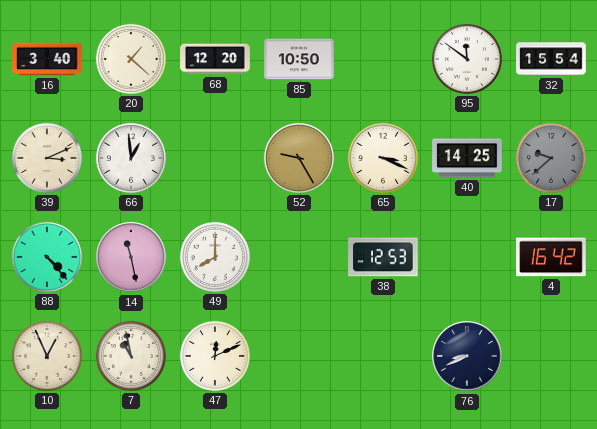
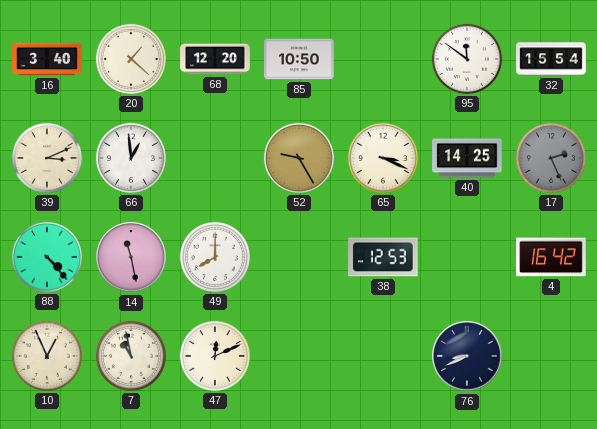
17: 9:38 -> 2:26
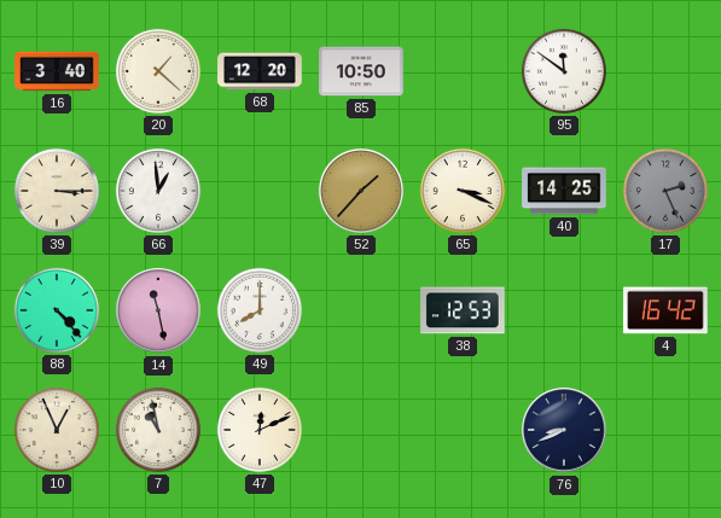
32: 15:54 -> none
39: 3:11 -> 3:15
52: 9:25 -> 1:37
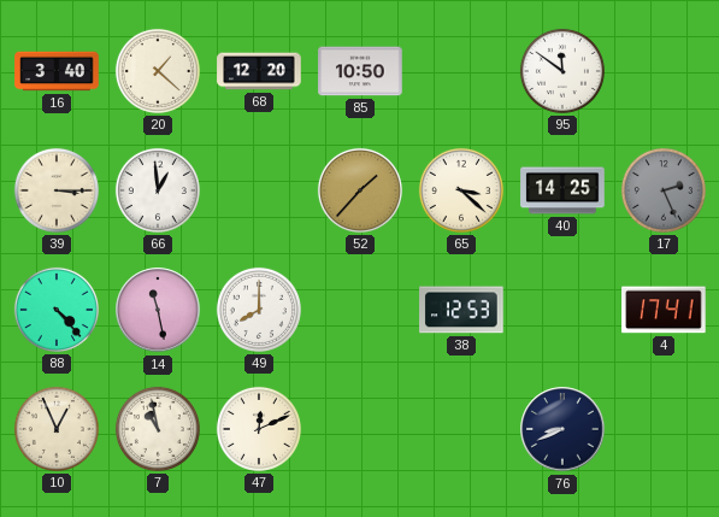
65: 3:19 -> 3:22
4: 16:42 -> 17:41
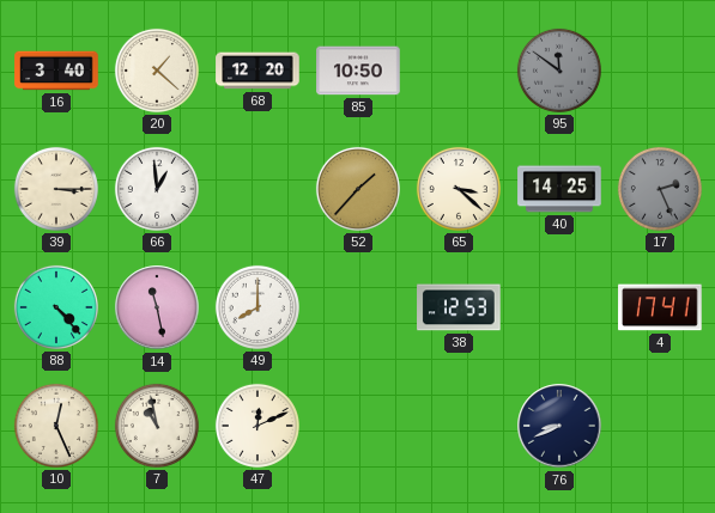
95 dial: white -> grey
10: 12:56 -> 12:26
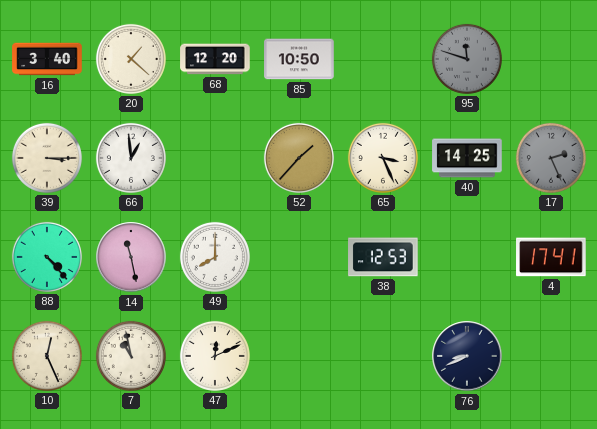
95: 11:51 -> 11:48
65: 3:22 -> 3:26
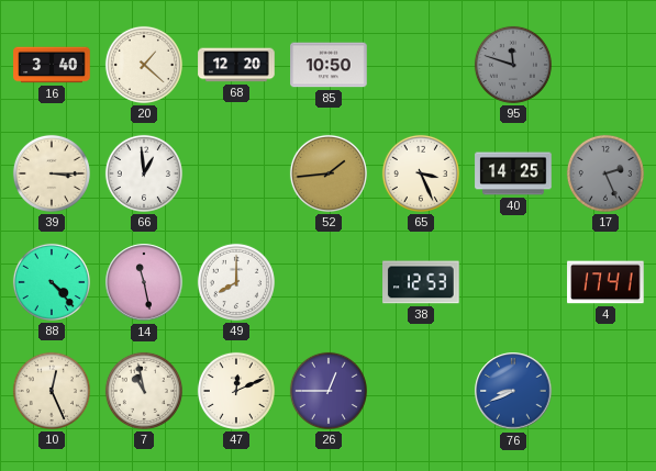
52: 1:37 -> 1:44
26: none -> 12:45
76 dial: navy -> blue
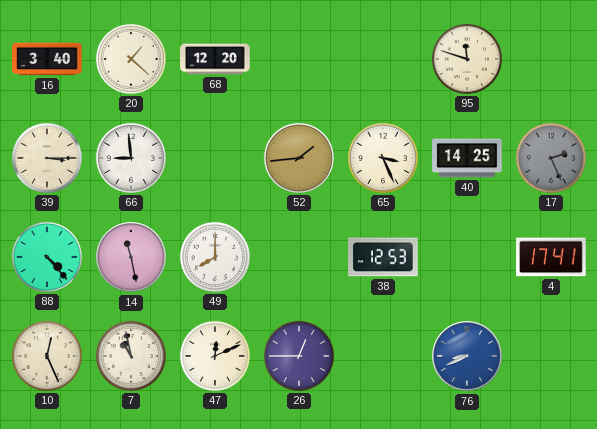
85: 10:50 -> none
95 dial: grey -> cream
66: 12:59 -> 8:59
